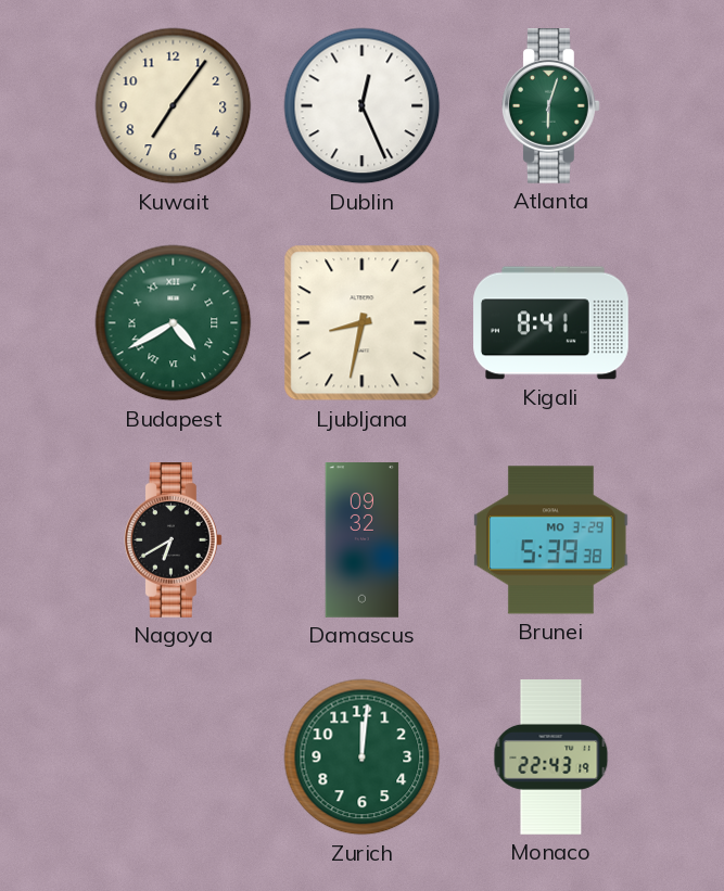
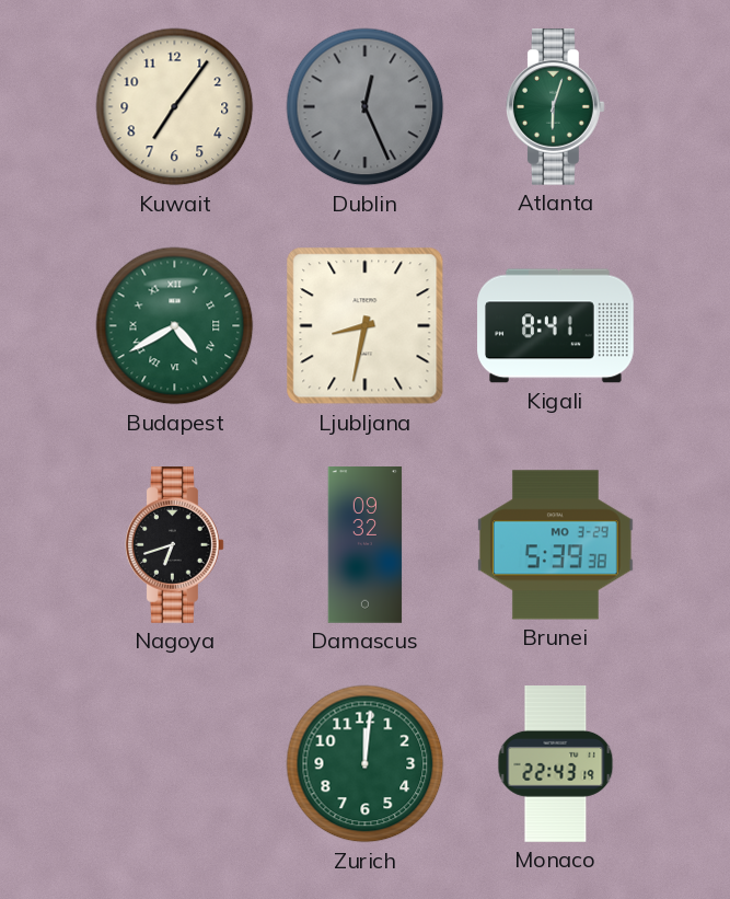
Dublin dial: white -> grey
Nagoya: 6:40 -> 6:42
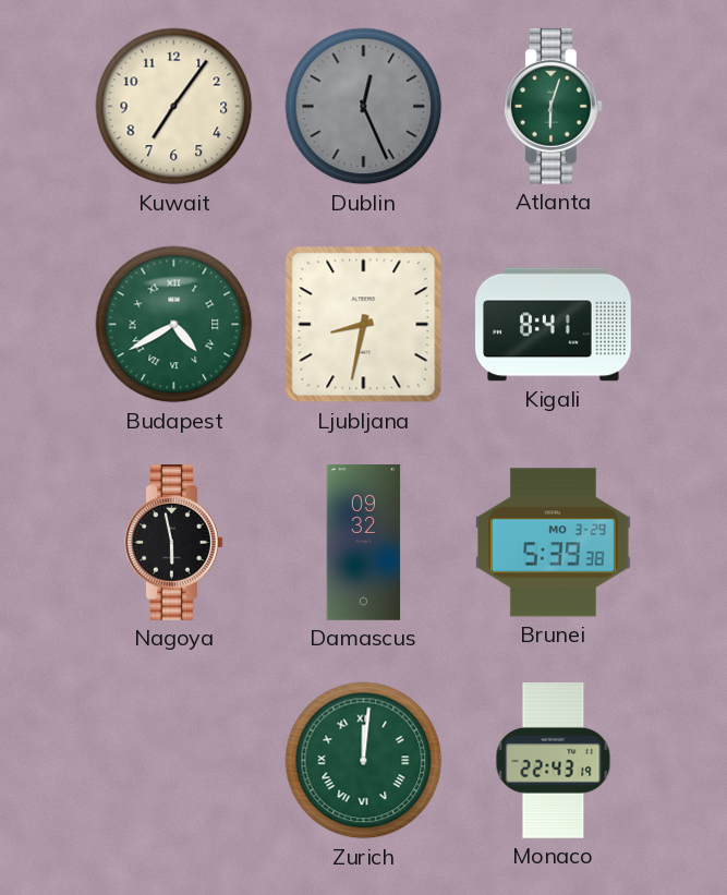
Nagoya: 6:42 -> 5:58
Zurich numerals: Arabic -> Roman
